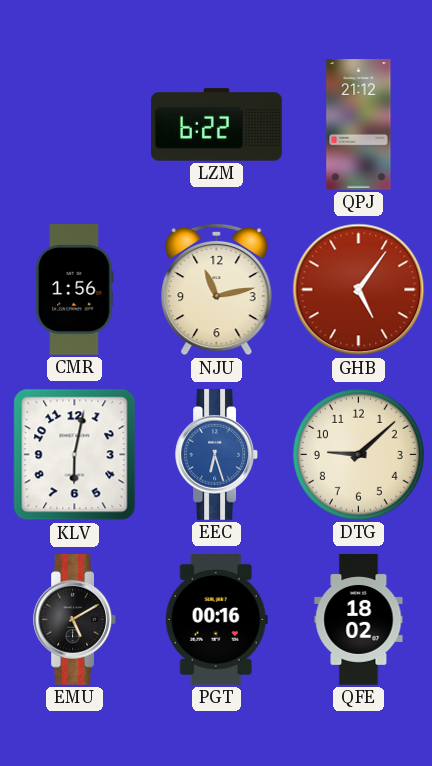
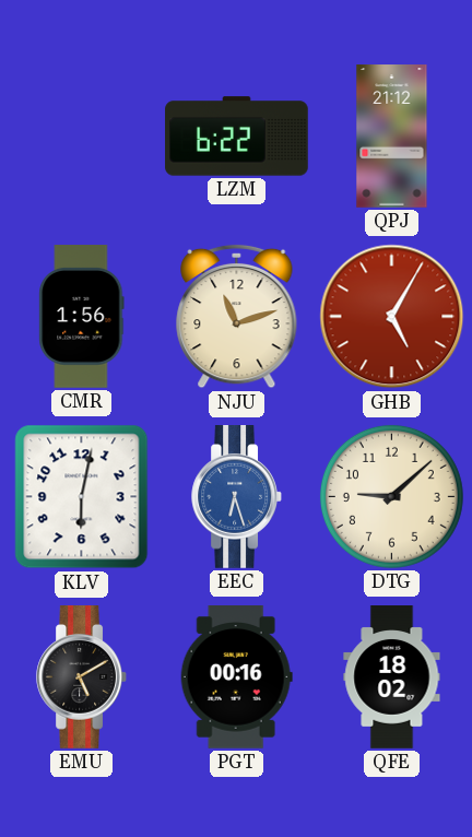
NJU: 11:13 -> 11:12
GHB: 5:06 -> 5:05
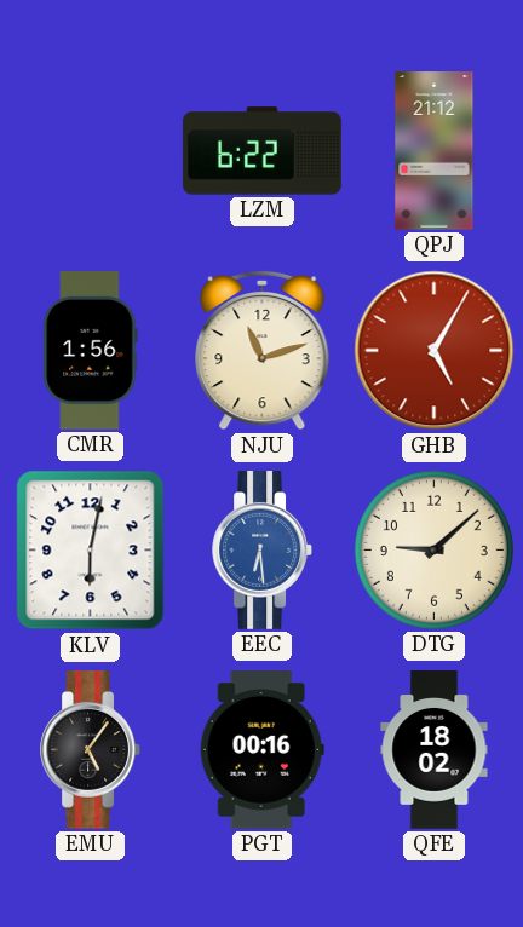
EEC: 6:27 -> 6:29
EMU: 5:10 -> 5:06
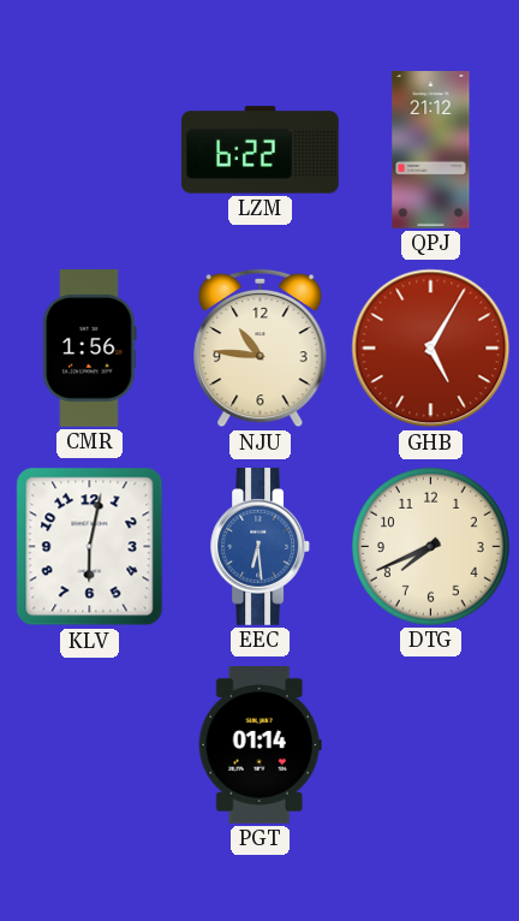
NJU: 11:12 -> 10:46
DTG: 9:08 -> 7:41
EMU: 5:06 -> none
PGT: 00:16 -> 01:14
QFE: 18:02 -> none
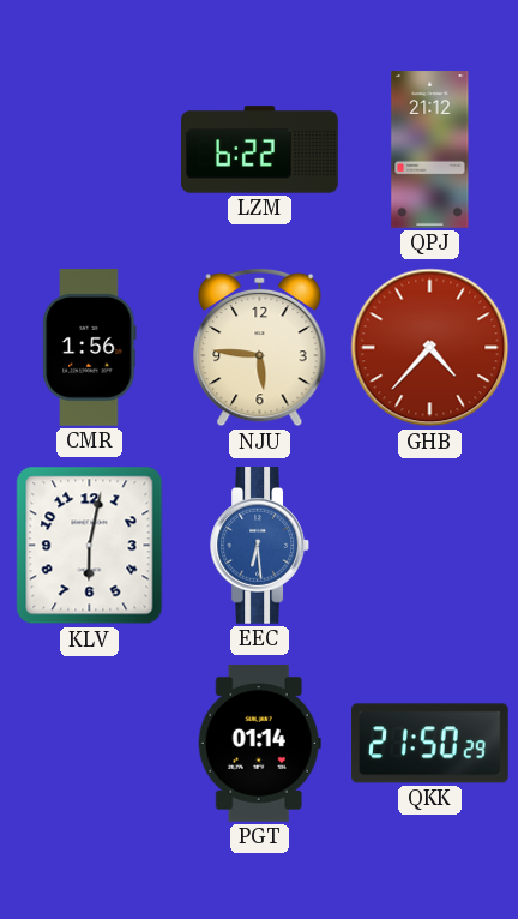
NJU: 10:46 -> 5:46
GHB: 5:05 -> 4:37
DTG: 7:41 -> none
QKK: none -> 21:50
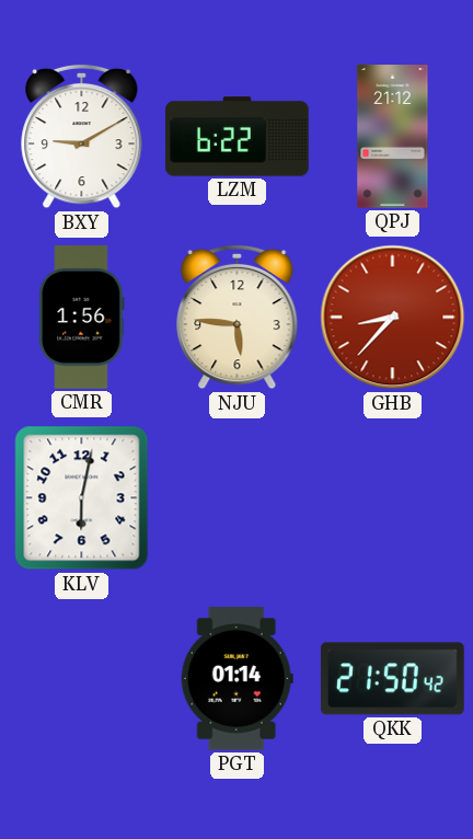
BXY: none -> 9:10
GHB: 4:37 -> 8:37
EEC: 6:29 -> none
QKK: 21:50:29 -> 21:50:42
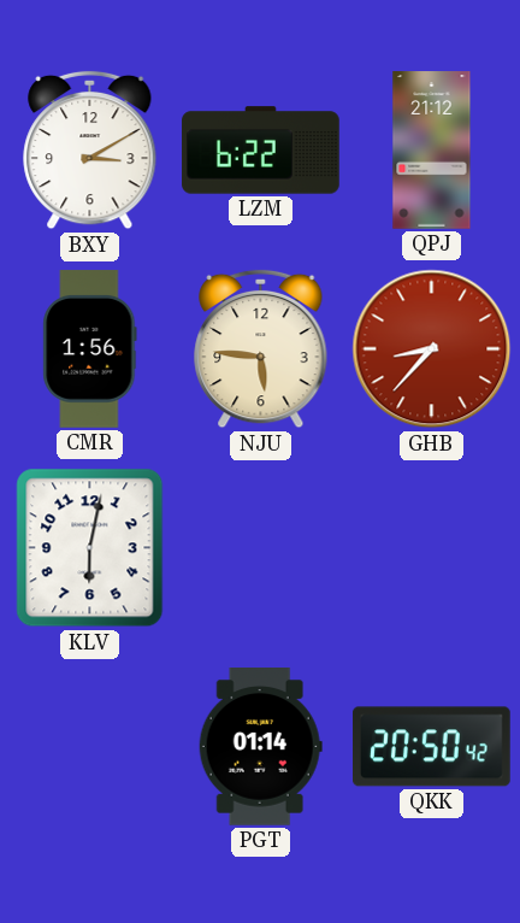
BXY: 9:10 -> 3:10
QKK: 21:50 -> 20:50
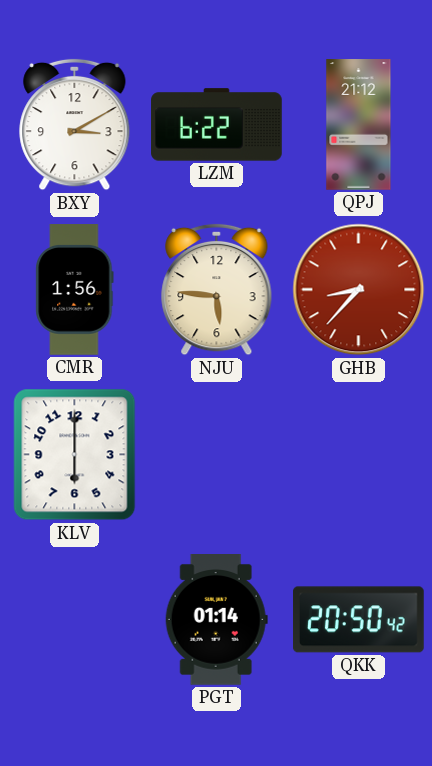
KLV: 6:02 -> 6:00
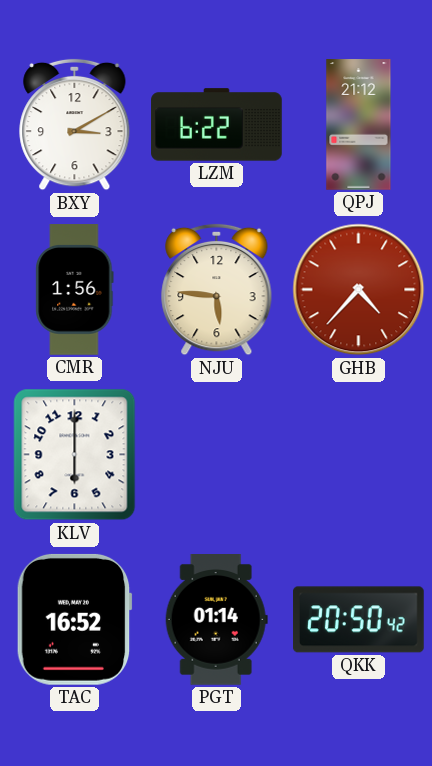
GHB: 8:37 -> 4:37
TAC: none -> 16:52
